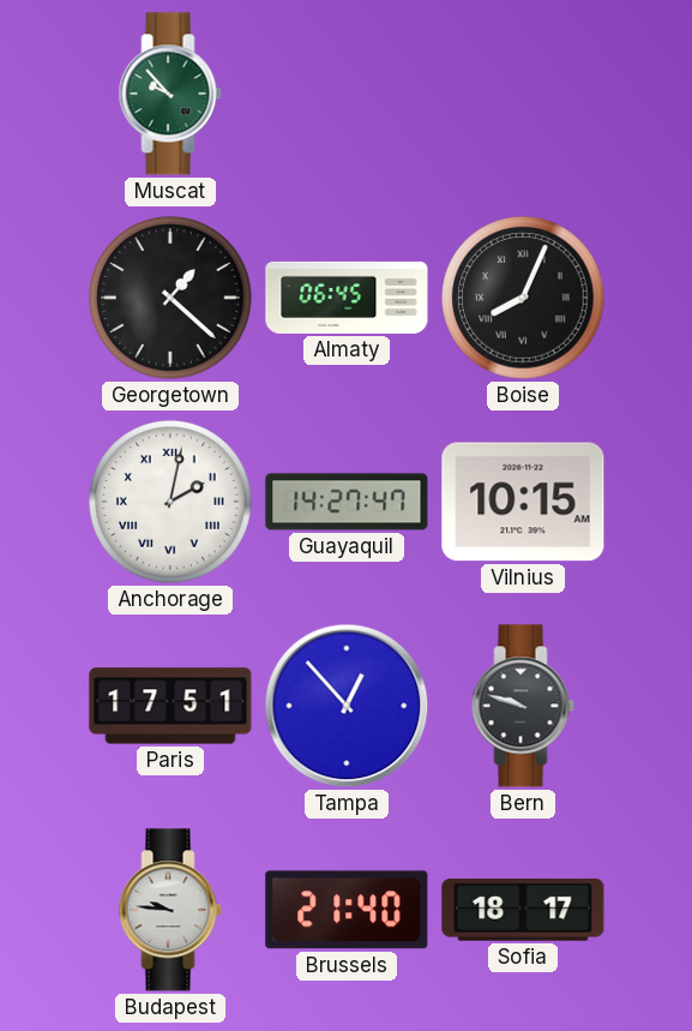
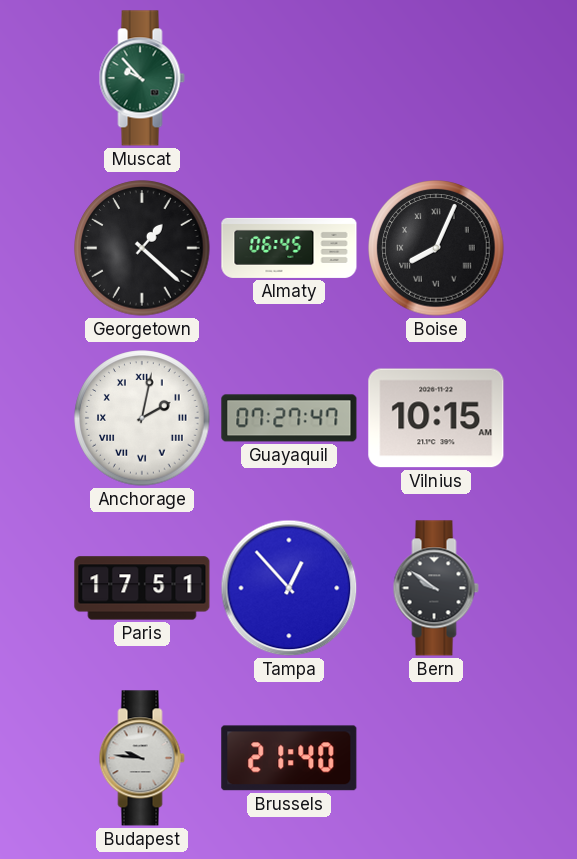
Guayaquil: 14:27 -> 07:27
Bern: 9:48 -> 9:51
Sofia: 18:17 -> none
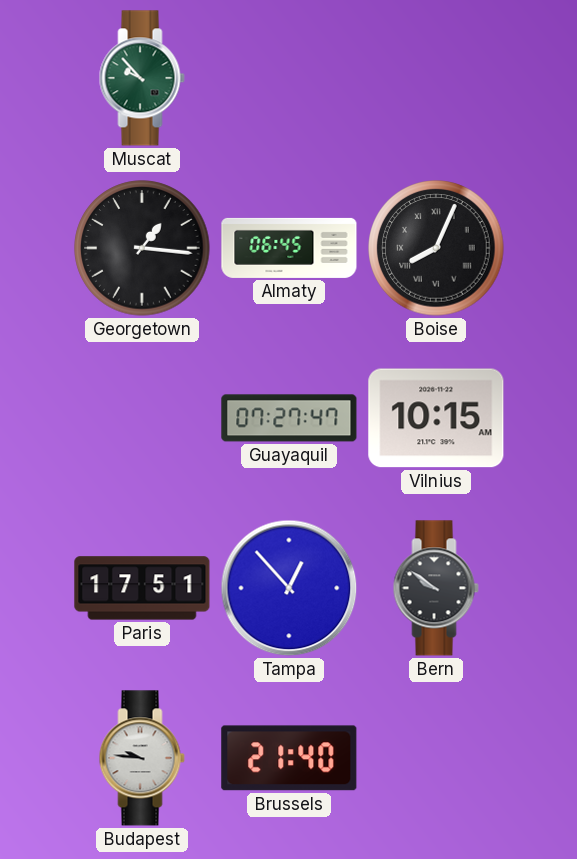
Georgetown: 1:22 -> 1:16
Anchorage: 2:02 -> none
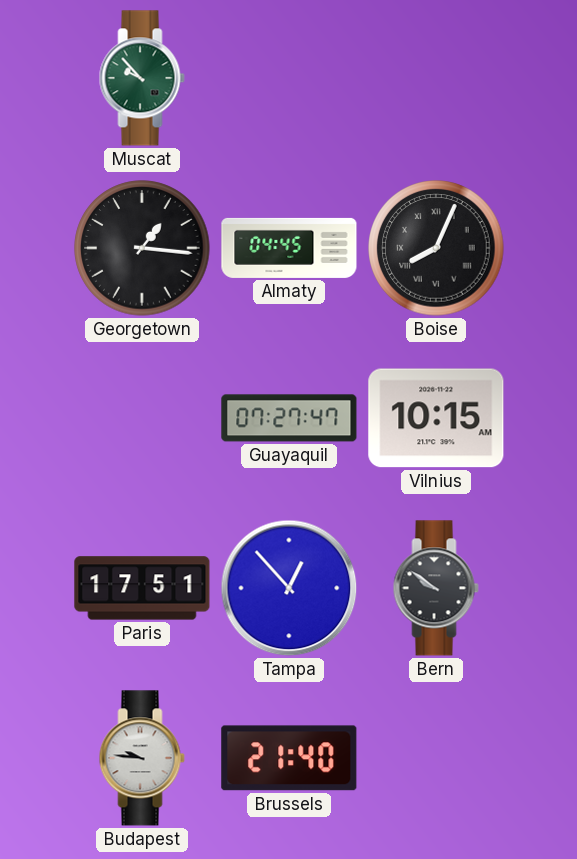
Almaty: 06:45 -> 04:45
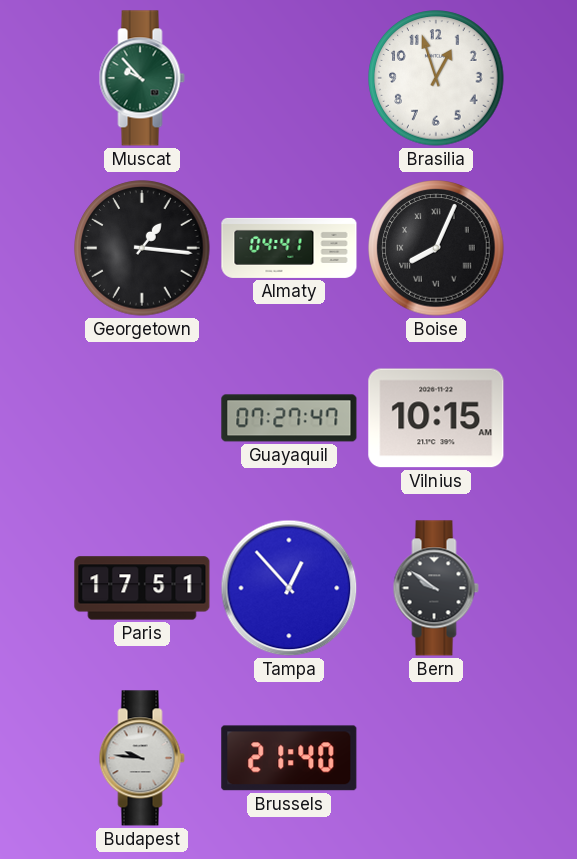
Brasilia: none -> 12:57
Almaty: 04:45 -> 04:41
